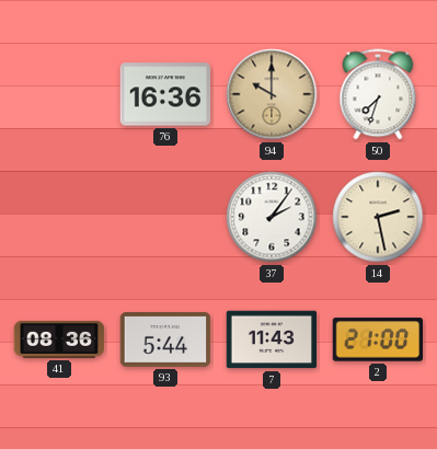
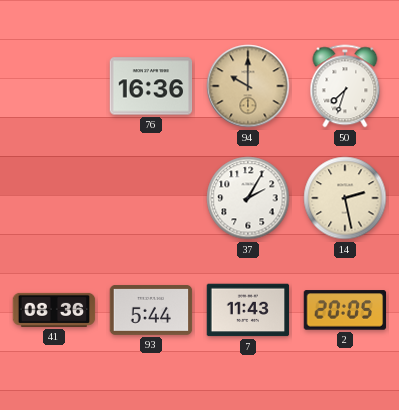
37: 2:06 -> 2:05
2: 21:00 -> 20:05
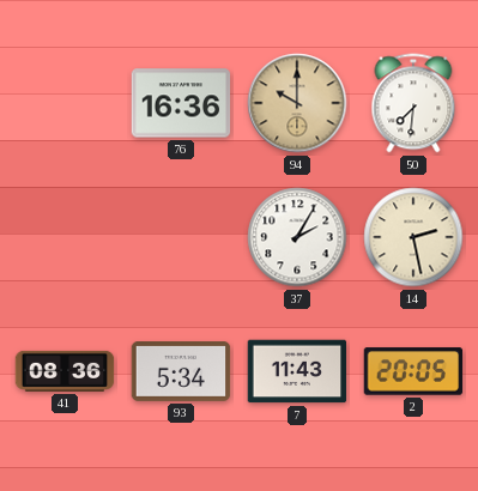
50: 7:33 -> 7:31
93: 5:44 -> 5:34
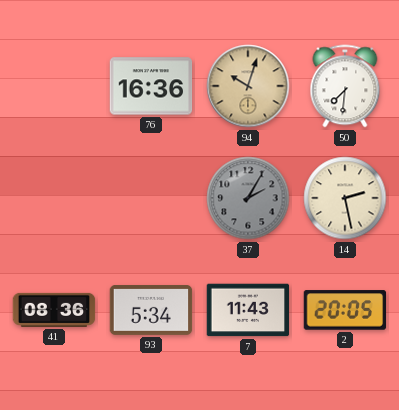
94: 10:00 -> 10:03
37 dial: white -> grey
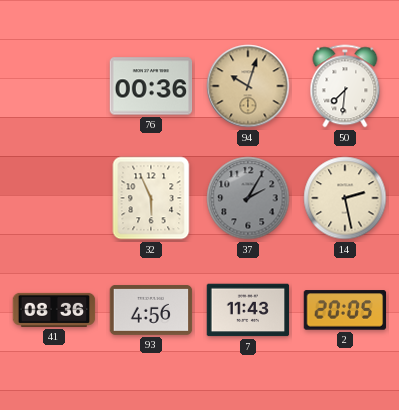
76: 16:36 -> 00:36
32: none -> 5:56
93: 5:34 -> 4:56
